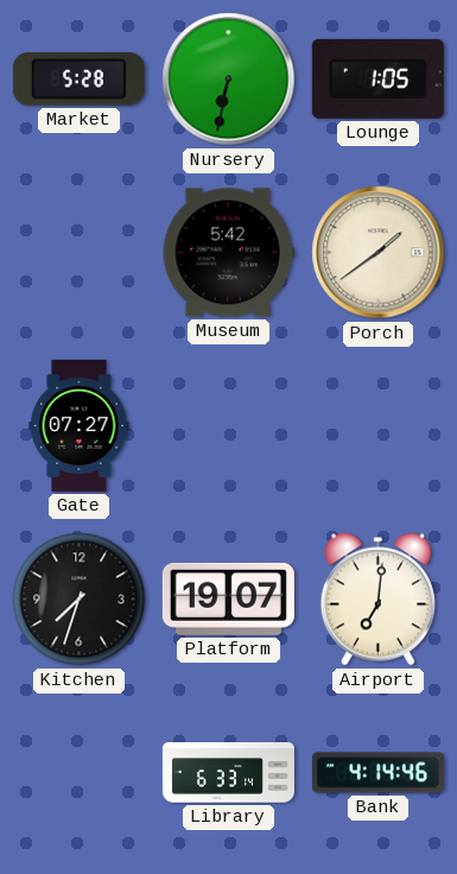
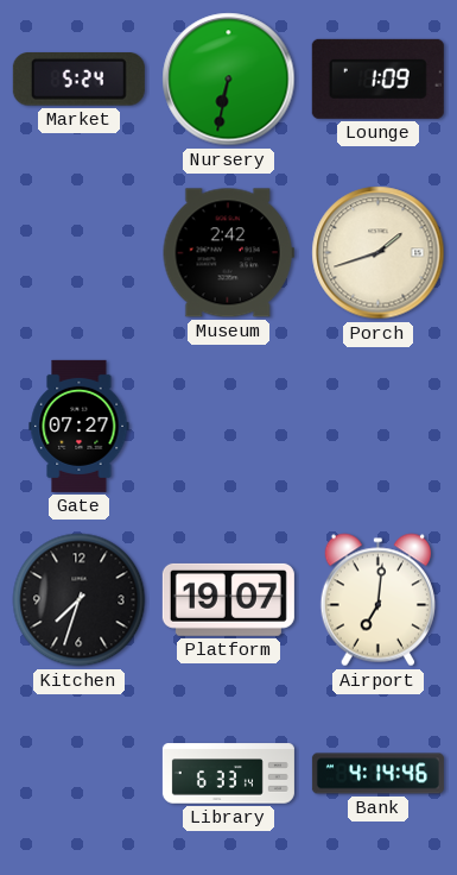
Market: 5:28 -> 5:24
Lounge: 1:05 -> 1:09
Museum: 5:42 -> 2:42
Porch: 1:39 -> 1:42
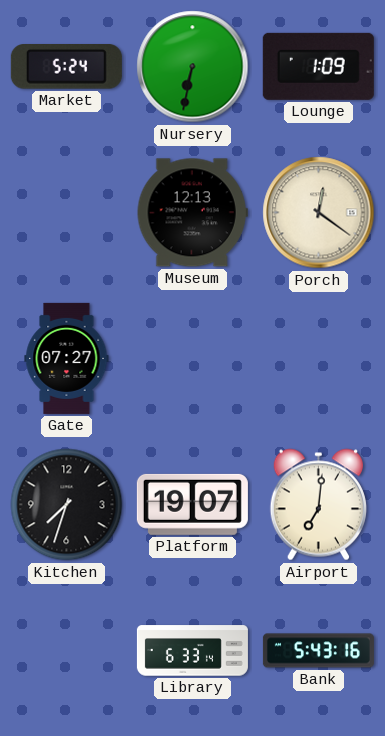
Museum: 2:42 -> 12:13
Porch: 1:42 -> 12:21
Bank: 4:14 -> 5:43
